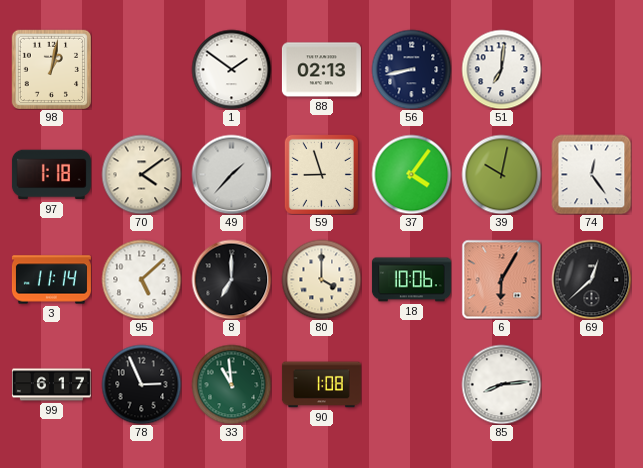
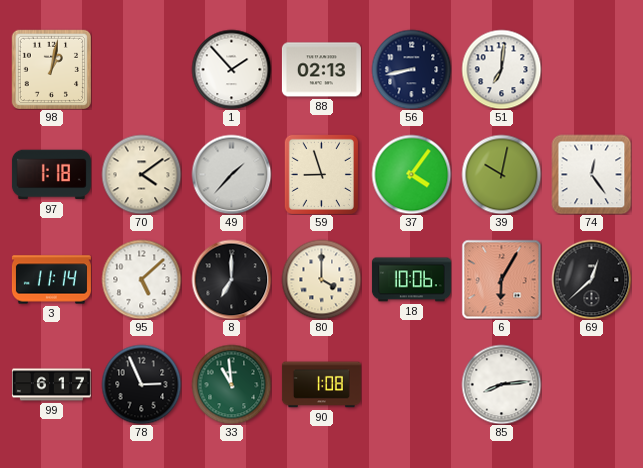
1: 1:51 -> 1:53
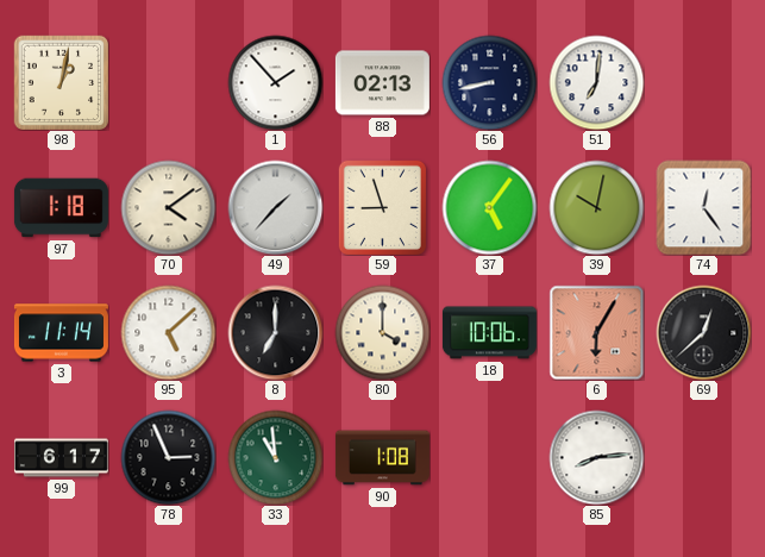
37: 4:06 -> 5:06
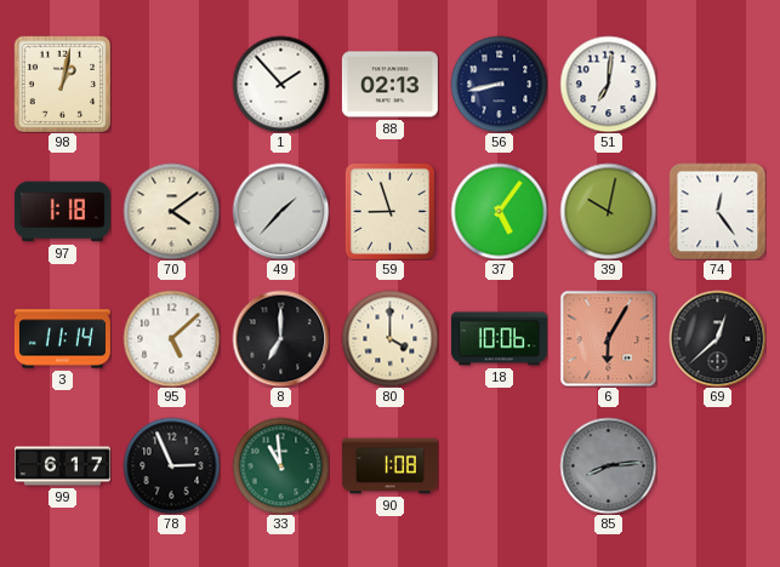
85 dial: white -> grey
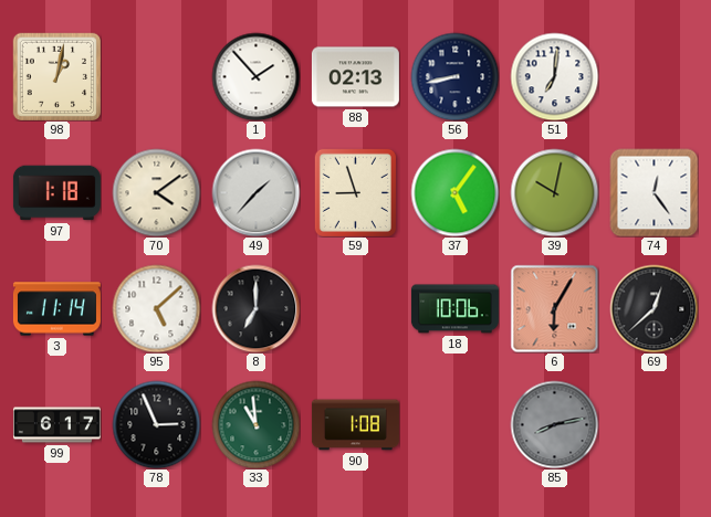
80: 4:00 -> none
85: 8:14 -> 8:13
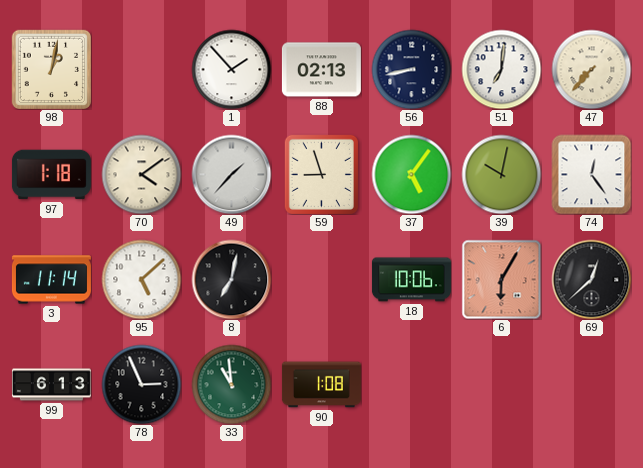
47: none -> 7:37
8: 7:00 -> 7:02
99: 6:17 -> 6:13
85: 8:13 -> none
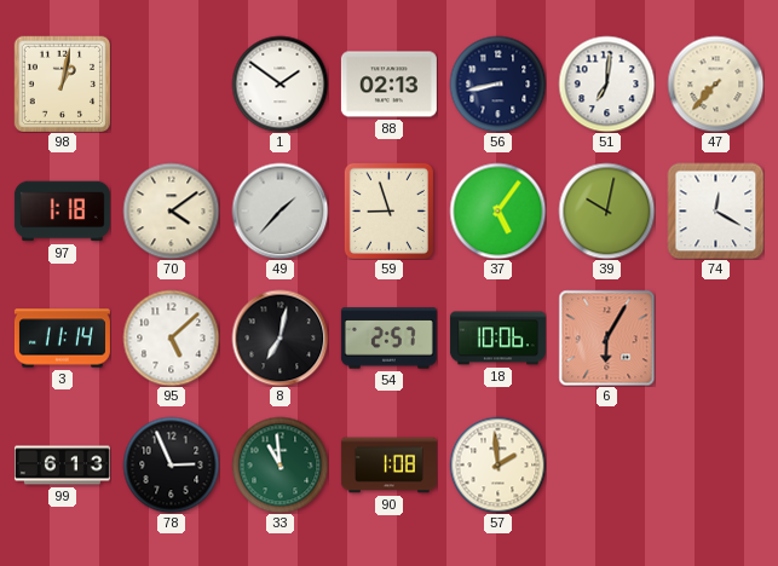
1: 1:53 -> 1:51
74: 12:24 -> 12:20
54: none -> 2:57
69: 12:38 -> none
57: none -> 1:59
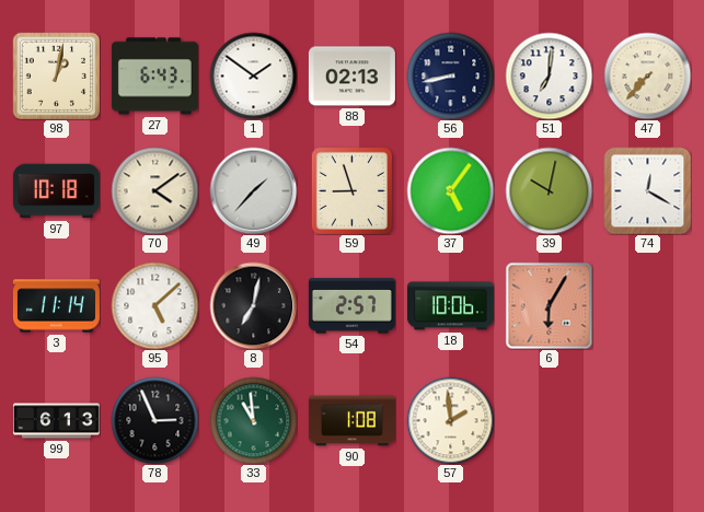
27: none -> 6:43
97: 1:18 -> 10:18
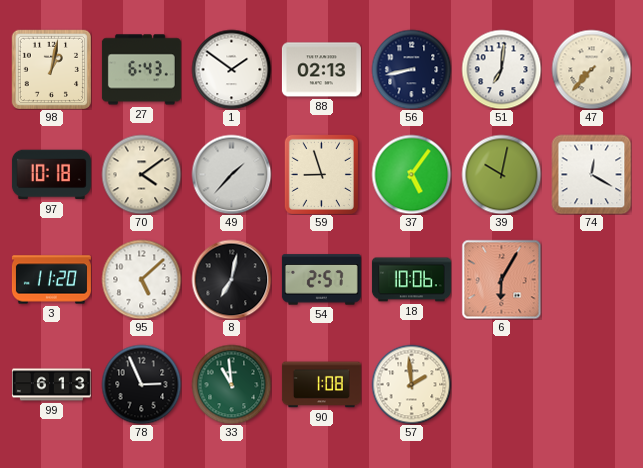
3: 11:14 -> 11:20
